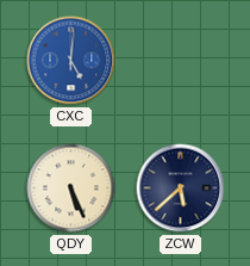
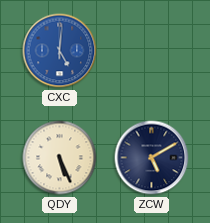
ZCW: 5:38 -> 5:10
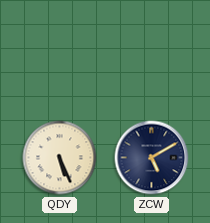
CXC: 5:01 -> none
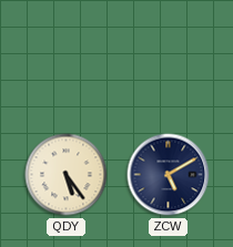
QDY: 5:26 -> 5:24
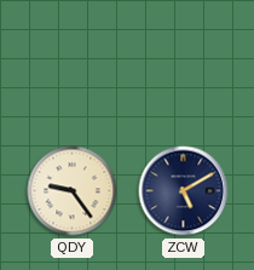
QDY: 5:24 -> 9:24
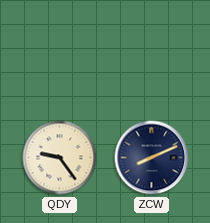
ZCW: 5:10 -> 8:11
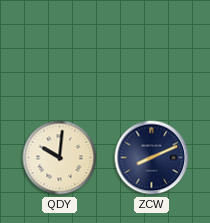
QDY: 9:24 -> 10:01
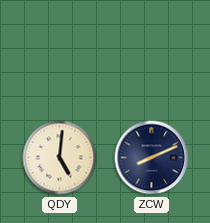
QDY: 10:01 -> 5:01
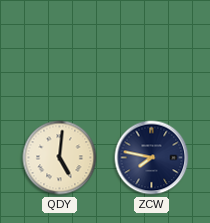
ZCW: 8:11 -> 7:47
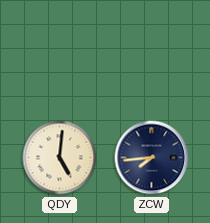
ZCW: 7:47 -> 7:44
